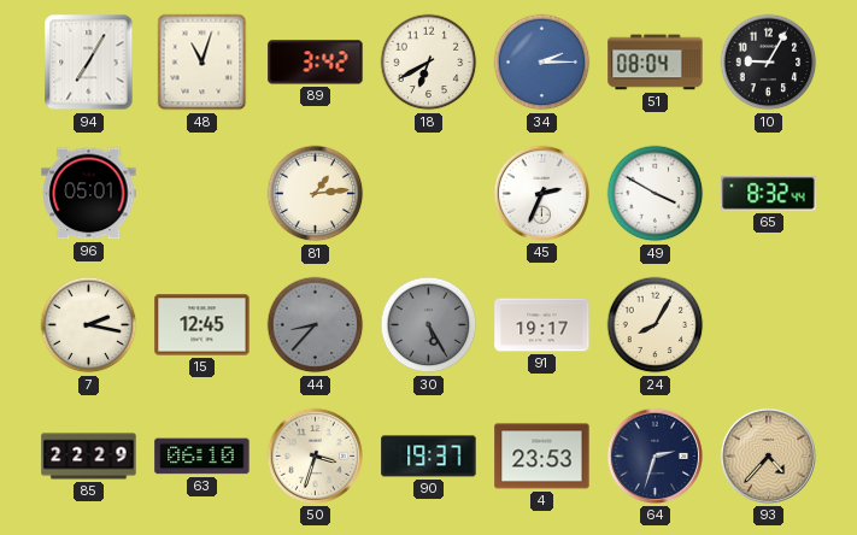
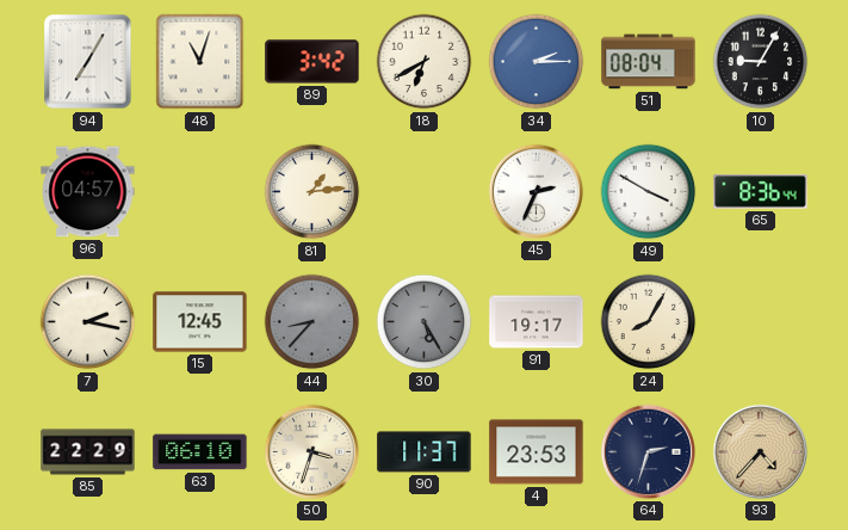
96: 05:01 -> 04:57
65: 8:32 -> 8:36
90: 19:37 -> 11:37
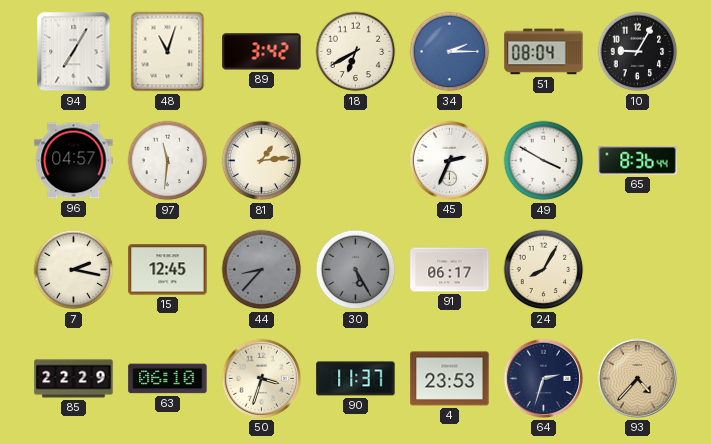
97: none -> 11:31
91: 19:17 -> 06:17
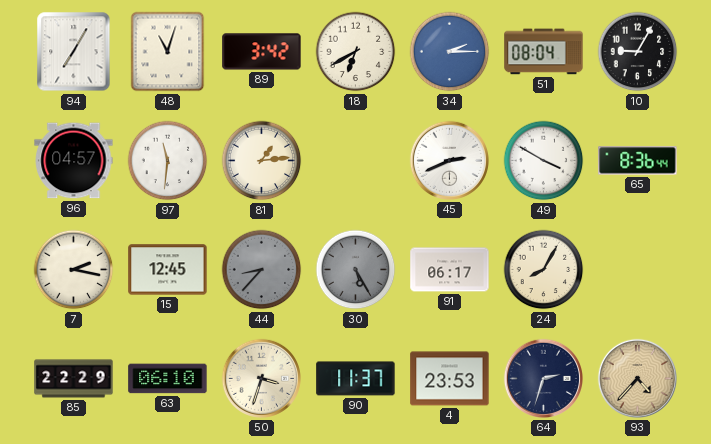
45: 2:34 -> 2:41
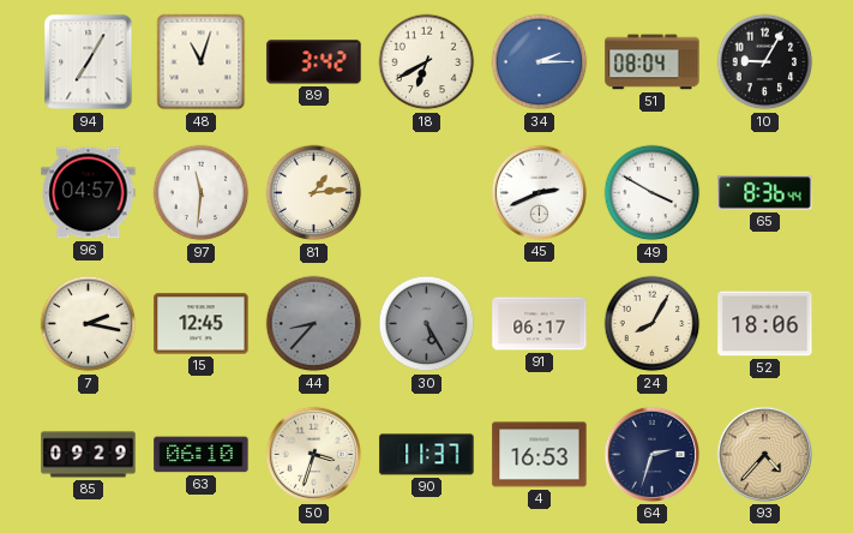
52: none -> 18:06
85: 22:29 -> 09:29
4: 23:53 -> 16:53
